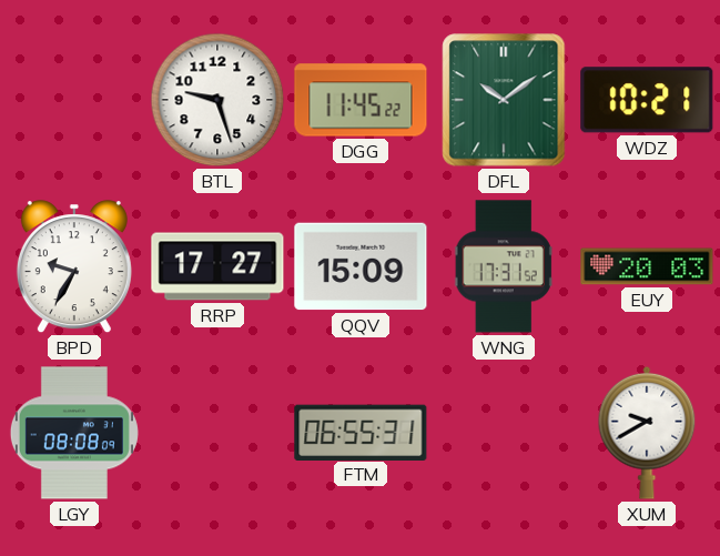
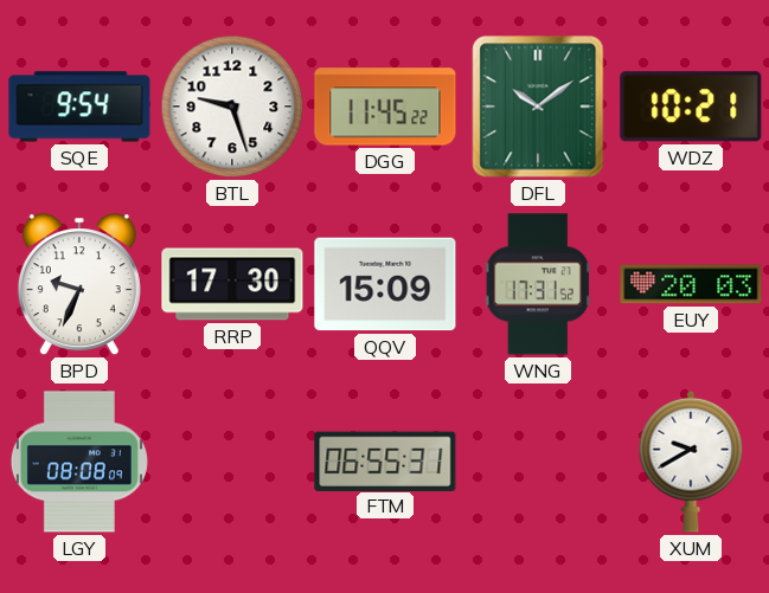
SQE: none -> 9:54
BPD: 9:35 -> 9:34
RRP: 17:27 -> 17:30
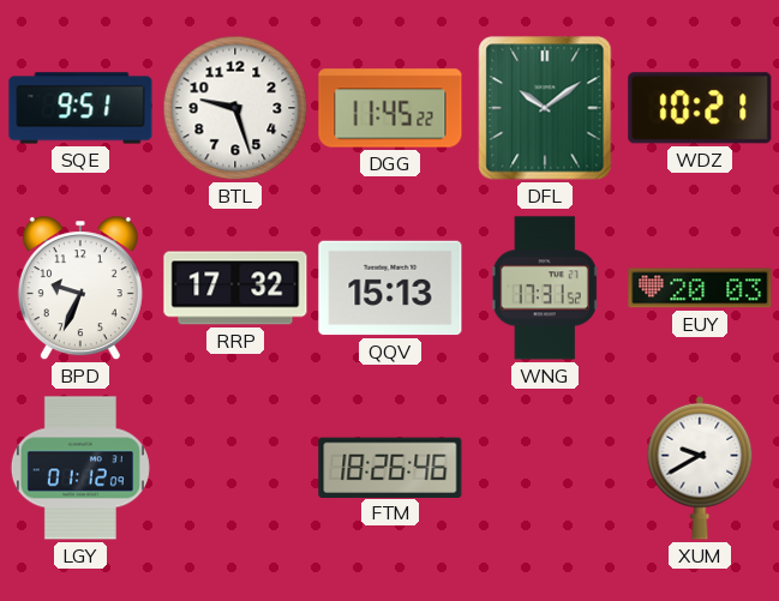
SQE: 9:54 -> 9:51
RRP: 17:30 -> 17:32
QQV: 15:09 -> 15:13
LGY: 08:08 -> 01:12
FTM: 06:55 -> 18:26
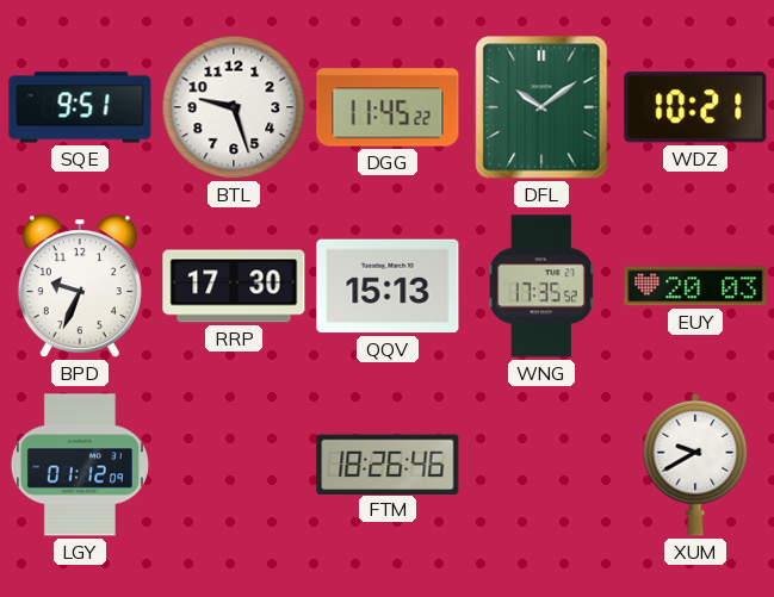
RRP: 17:32 -> 17:30
WNG: 17:31 -> 17:35
